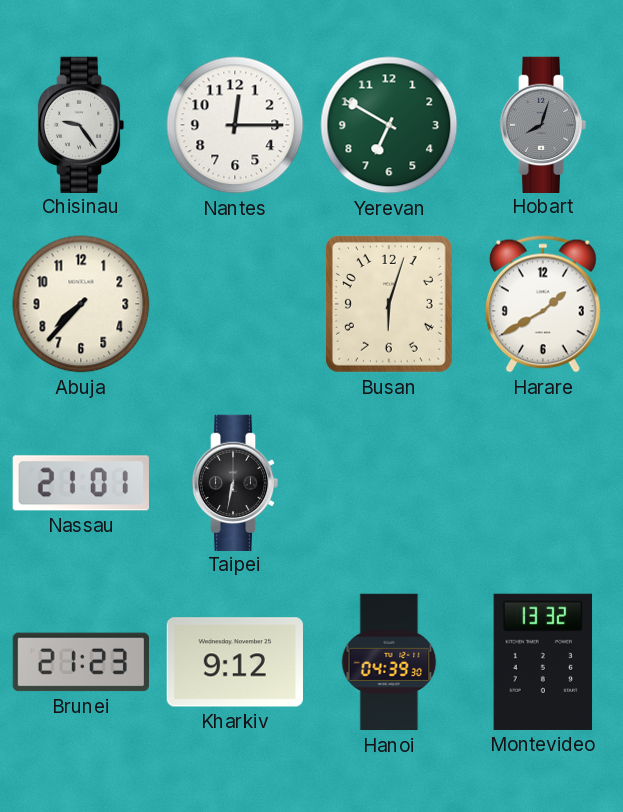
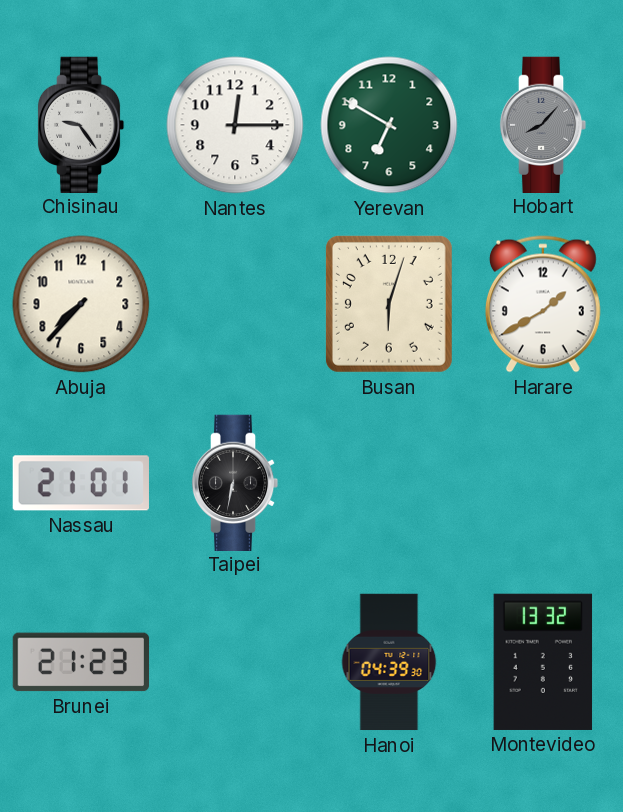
Hobart: 8:03 -> 8:07
Kharkiv: 9:12 -> none
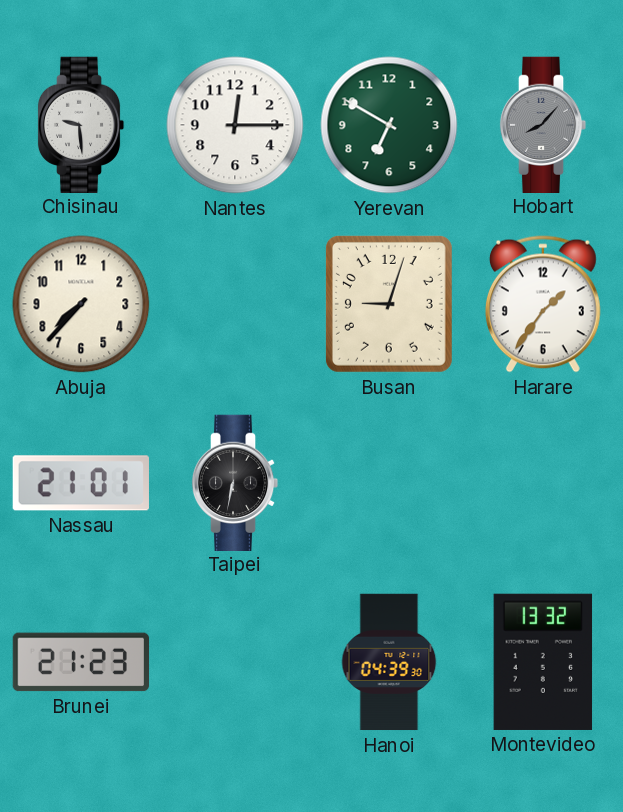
Chisinau: 9:24 -> 9:29
Busan: 6:03 -> 9:03
Harare: 1:40 -> 1:36
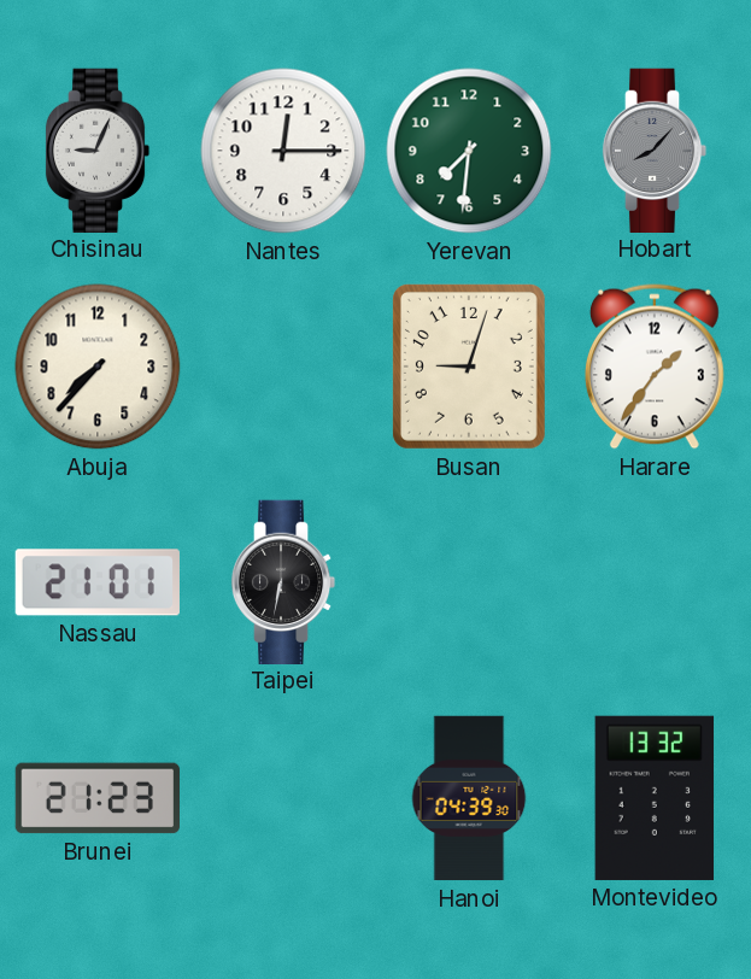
Chisinau: 9:29 -> 9:04
Yerevan: 6:50 -> 7:31
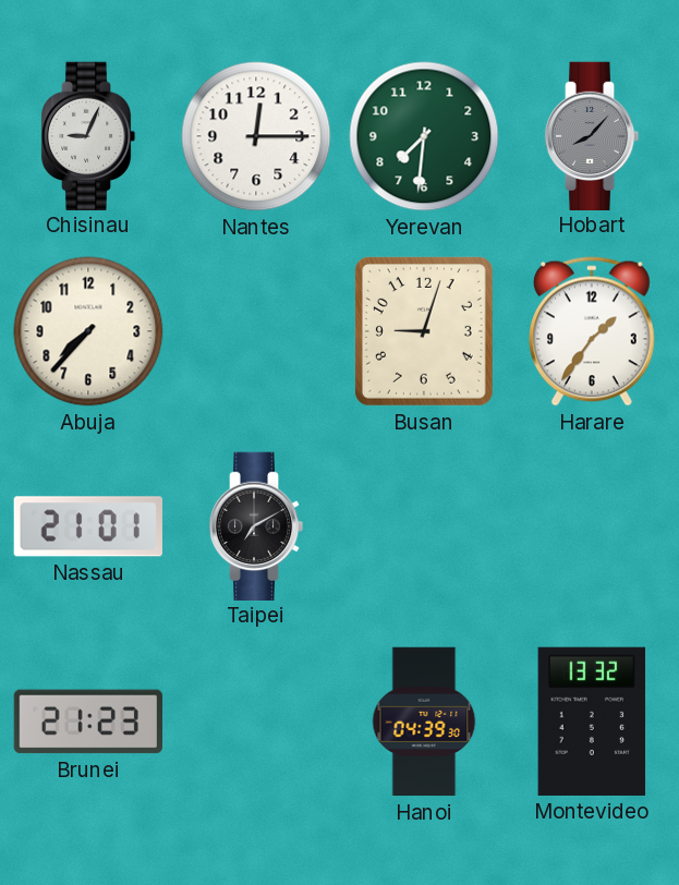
Taipei: 6:32 -> 7:10
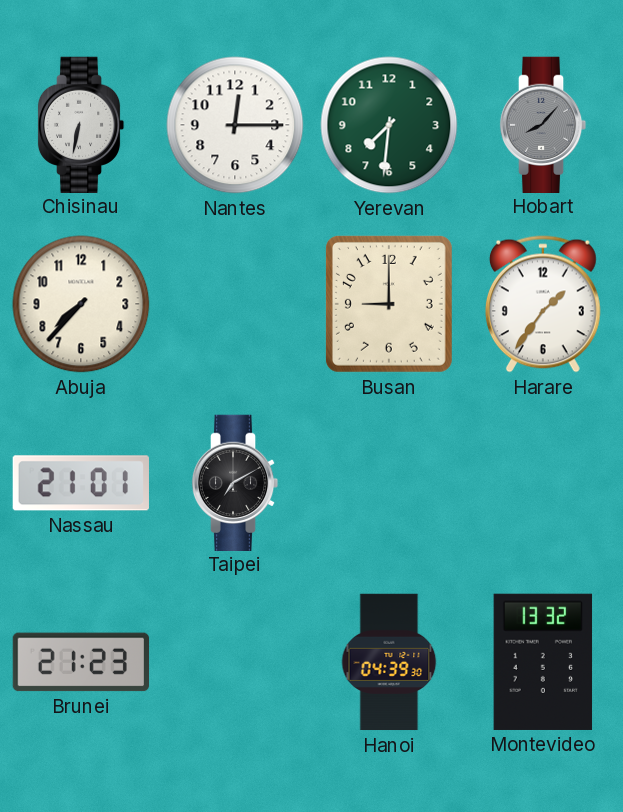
Chisinau: 9:04 -> 6:32
Busan: 9:03 -> 9:00
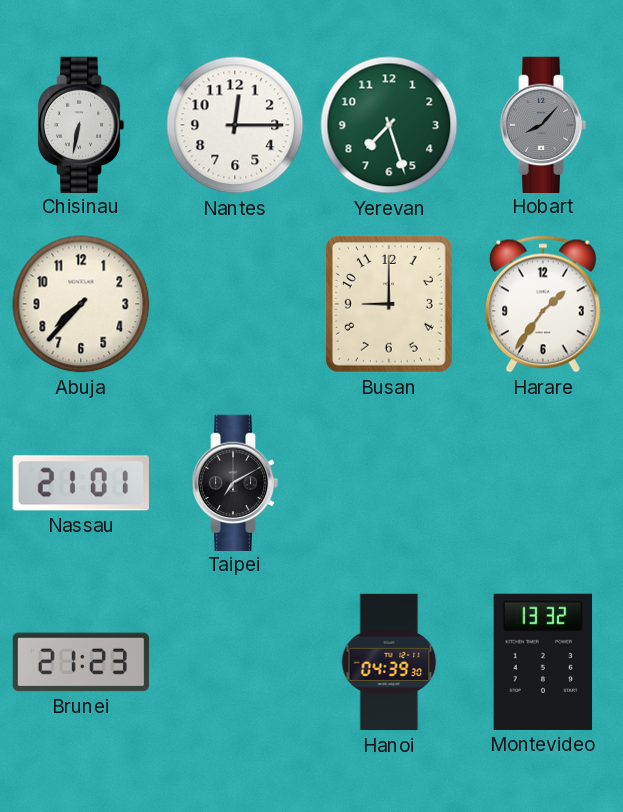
Yerevan: 7:31 -> 7:27
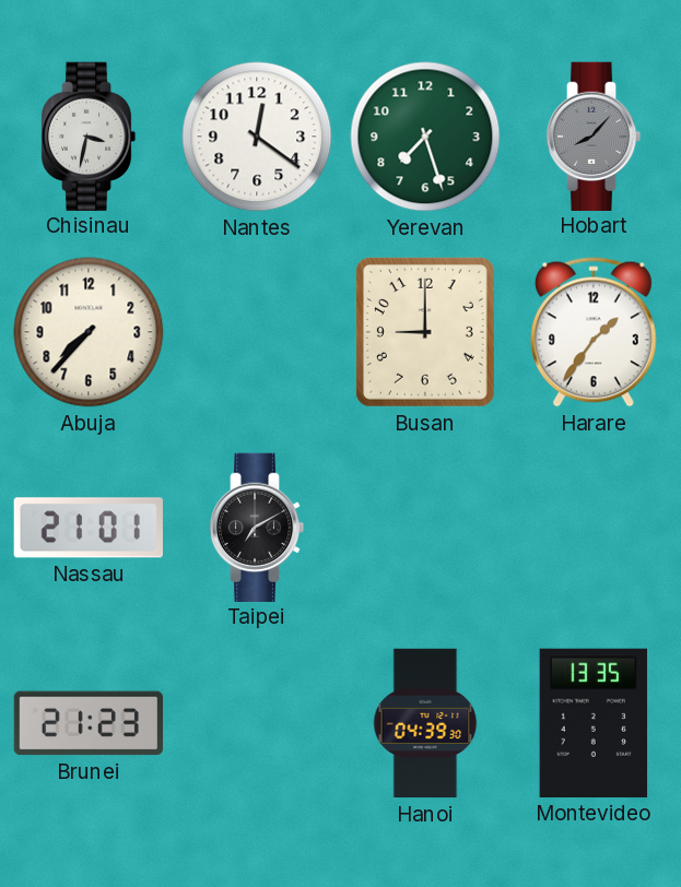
Chisinau: 6:32 -> 3:32
Nantes: 12:15 -> 12:21
Montevideo: 13:32 -> 13:35
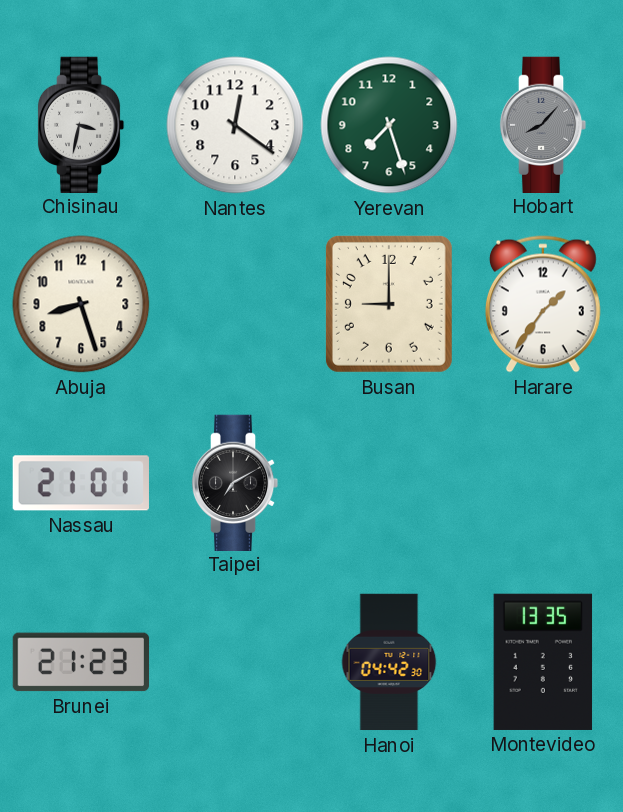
Abuja: 7:37 -> 8:27
Hanoi: 04:39 -> 04:42
